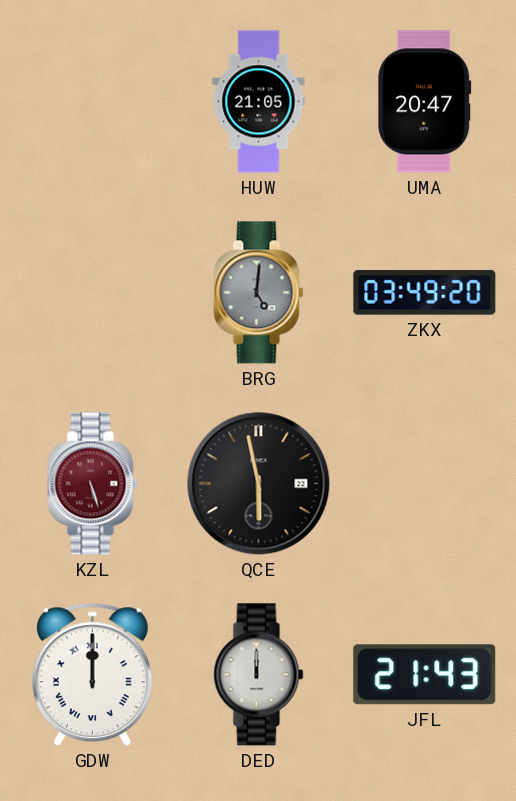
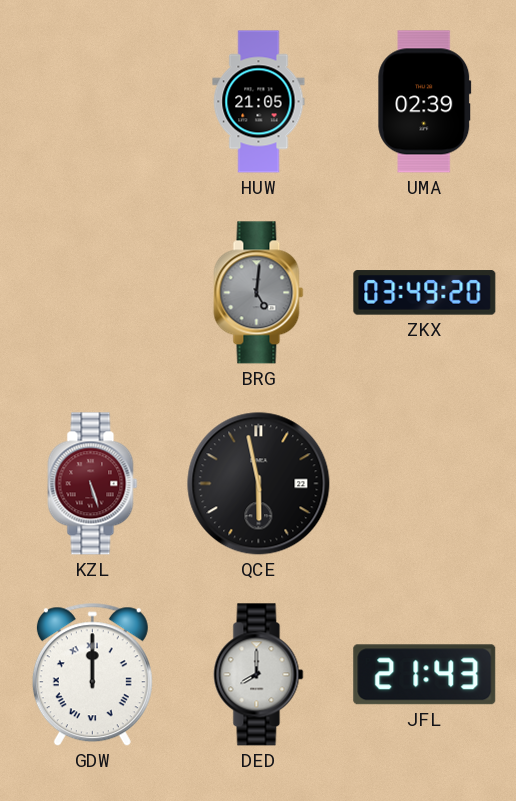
UMA: 20:47 -> 02:39
DED: 12:00 -> 8:00
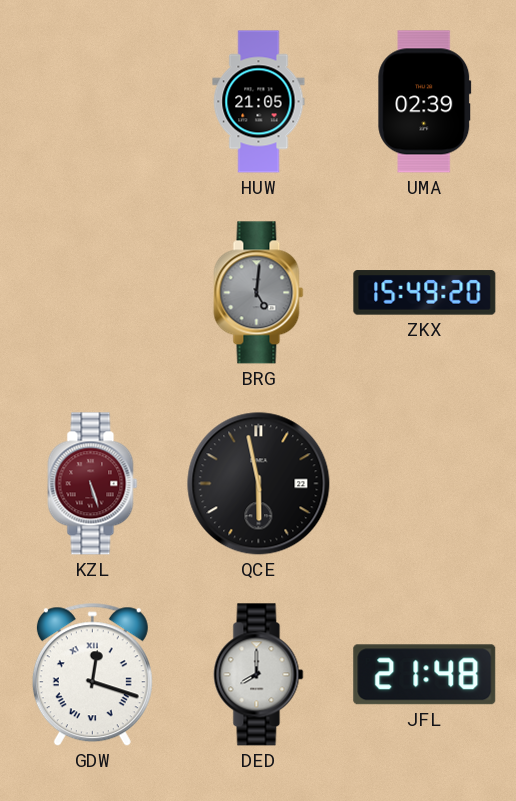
ZKX: 03:49 -> 15:49
GDW: 12:00 -> 12:18
JFL: 21:43 -> 21:48
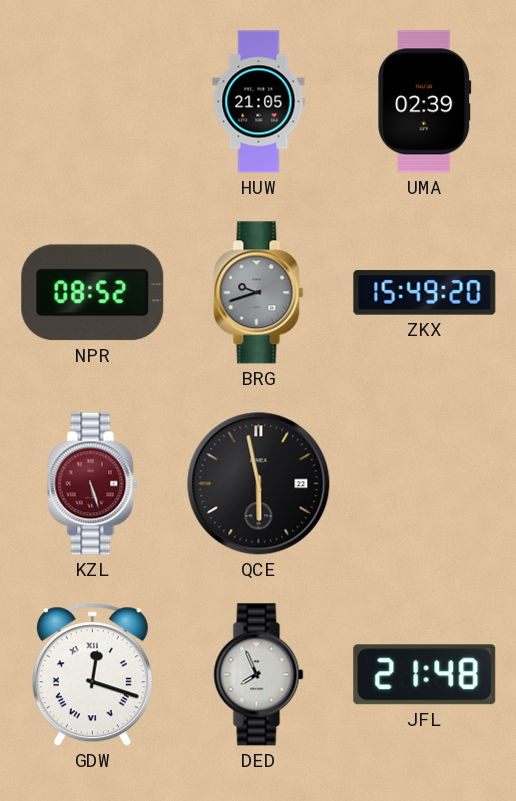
NPR: none -> 08:52
BRG: 5:01 -> 9:42
DED: 8:00 -> 7:56
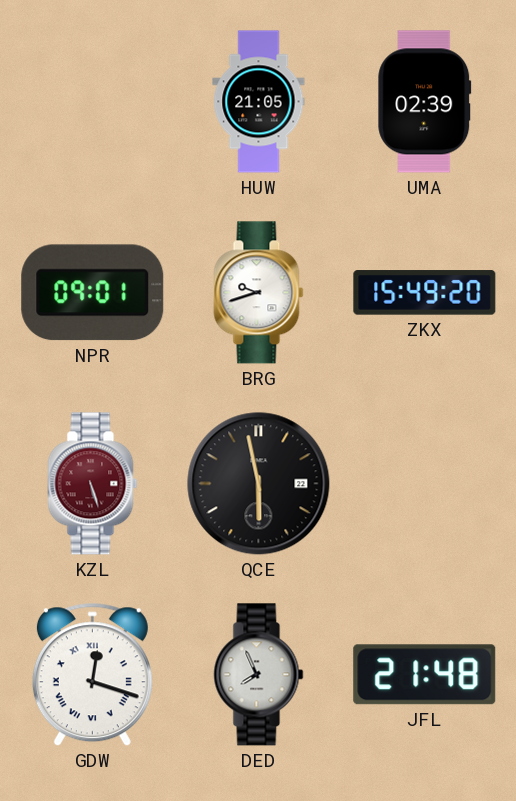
NPR: 08:52 -> 09:01
BRG dial: grey -> white
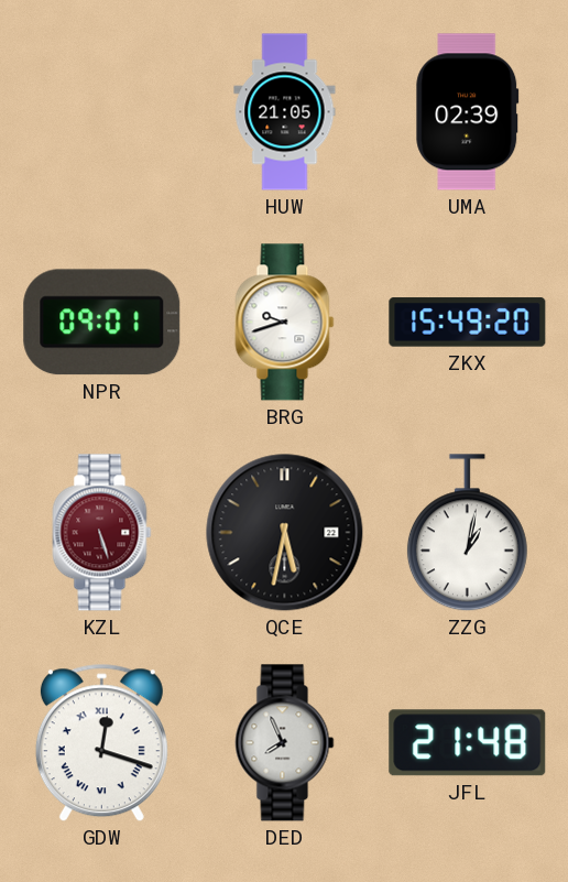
QCE: 5:58 -> 5:32
ZZG: none -> 1:02
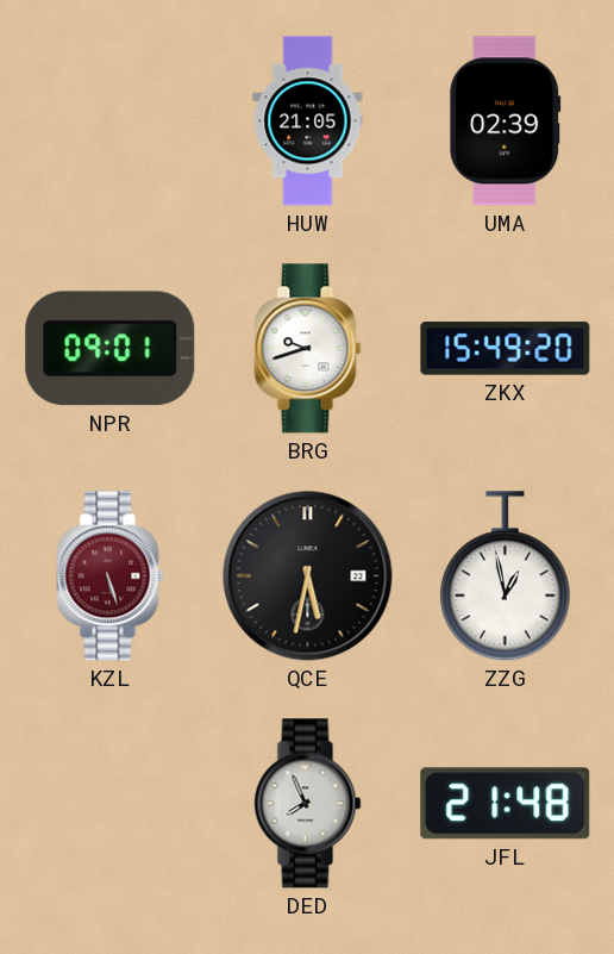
ZZG: 1:02 -> 12:58
GDW: 12:18 -> none
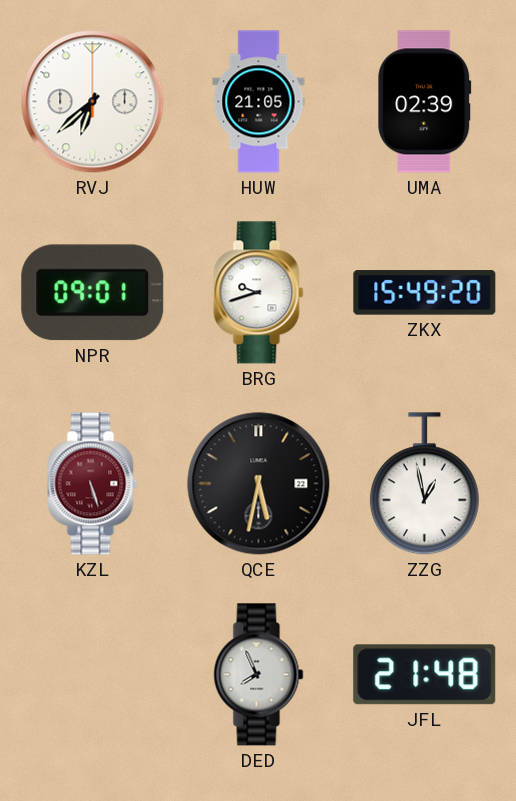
RVJ: none -> 6:38
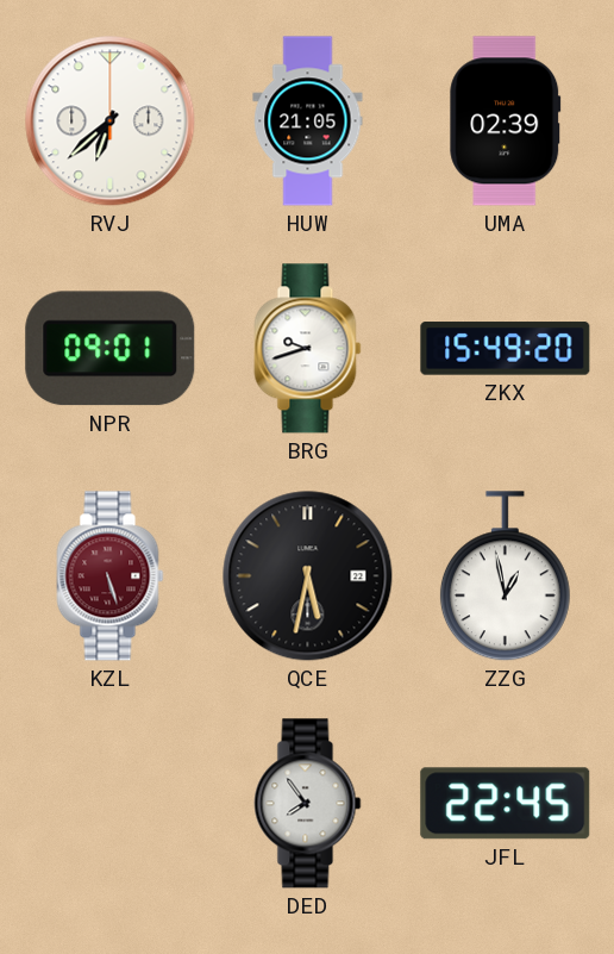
DED: 7:56 -> 7:54
JFL: 21:48 -> 22:45
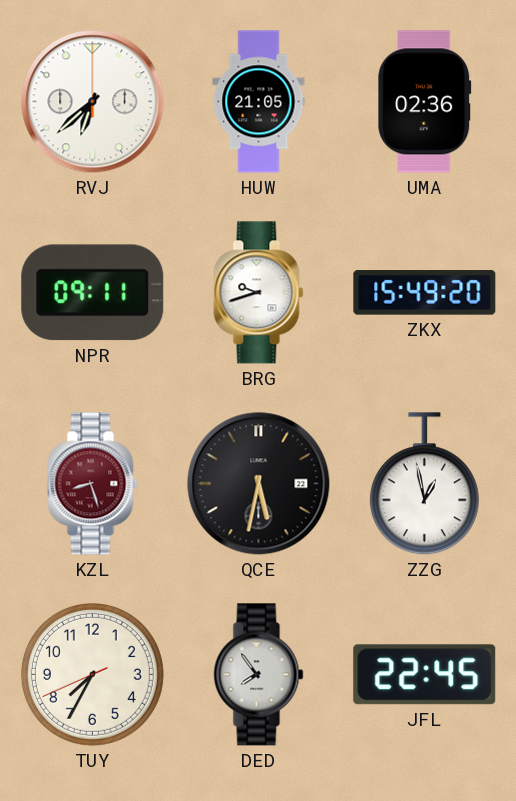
UMA: 02:39 -> 02:36
NPR: 09:01 -> 09:11
KZL: 5:27 -> 8:27
TUY: none -> 7:34
